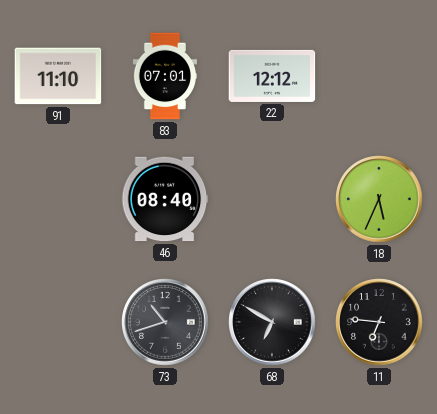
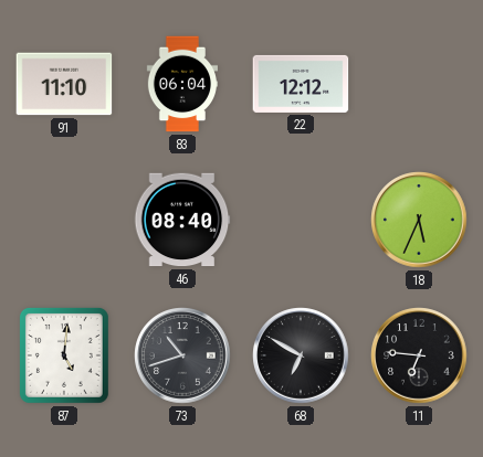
83: 07:01 -> 06:04
87: none -> 5:01
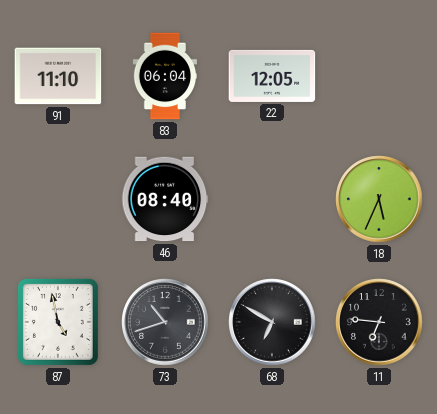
22: 12:12 -> 12:05
87: 5:01 -> 4:58
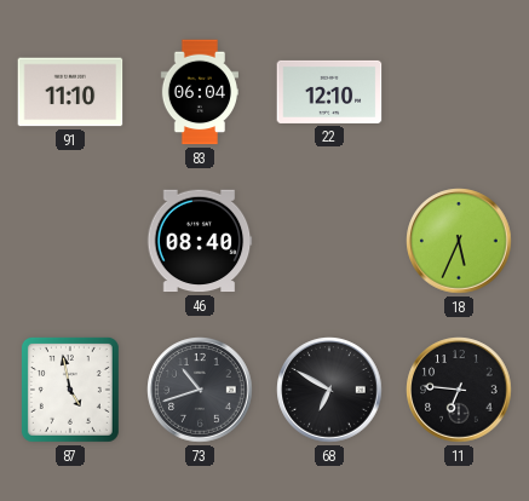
22: 12:05 -> 12:10
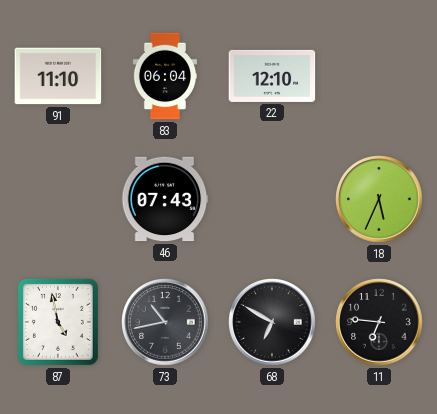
46: 08:40 -> 07:43
73: 10:42 -> 10:43
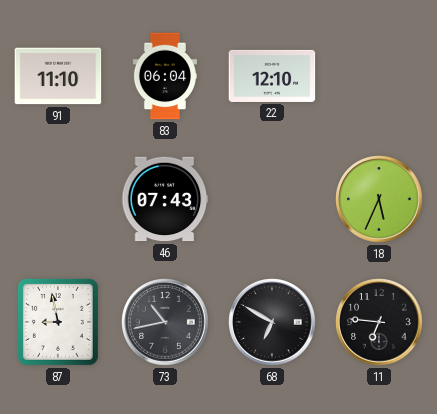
87: 4:58 -> 8:58
